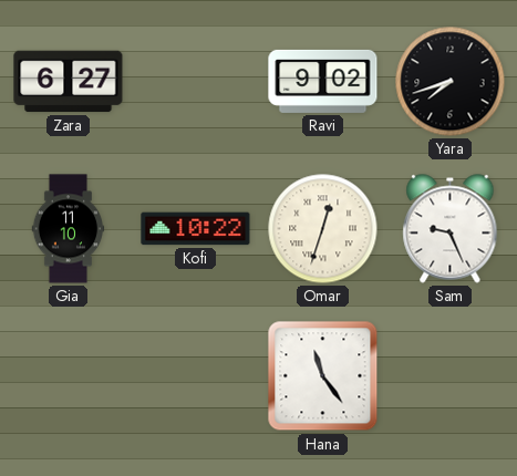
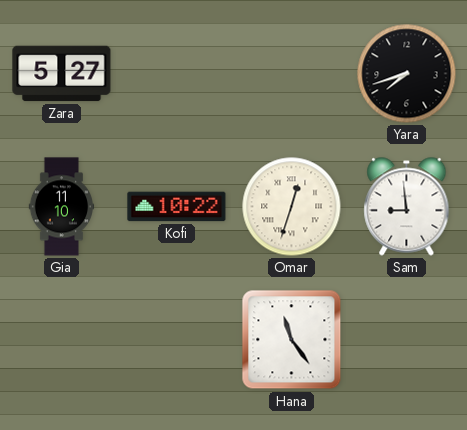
Zara: 6:27 -> 5:27
Ravi: 9:02 -> none
Sam: 9:26 -> 8:59
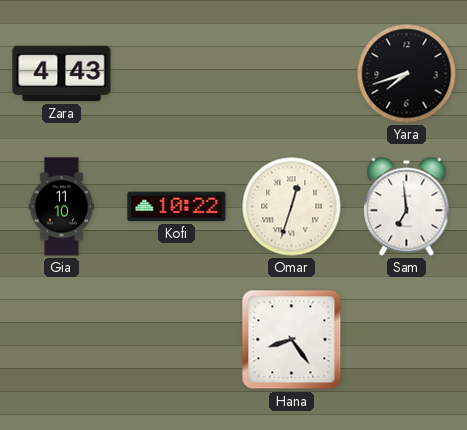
Zara: 5:27 -> 4:43
Sam: 8:59 -> 6:59
Hana: 11:24 -> 8:24
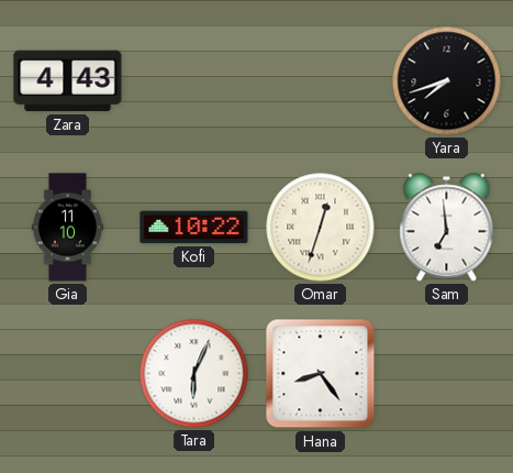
Tara: none -> 6:04
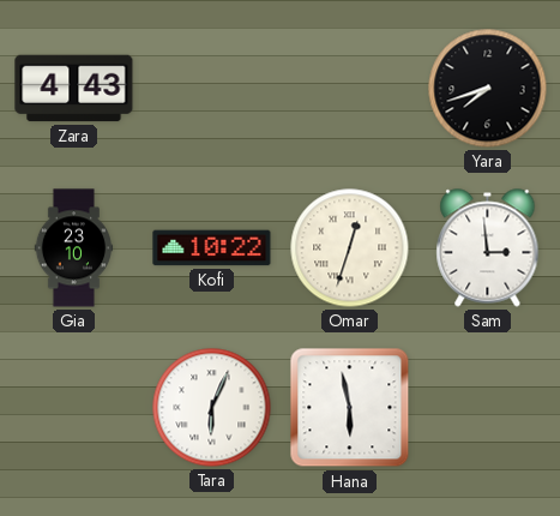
Gia: 11:10 -> 23:10
Sam: 6:59 -> 2:59
Hana: 8:24 -> 5:58
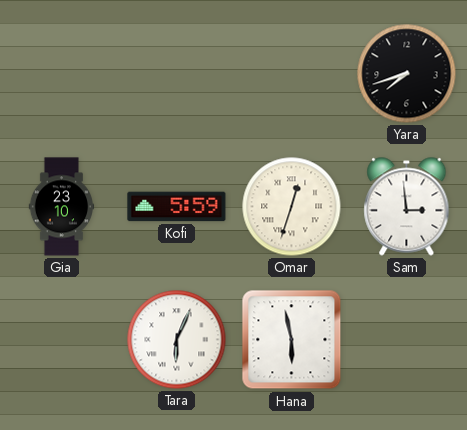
Zara: 4:43 -> none
Kofi: 10:22 -> 5:59
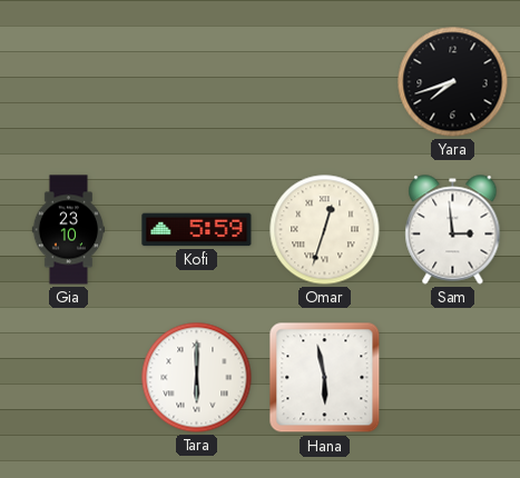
Tara: 6:04 -> 6:00
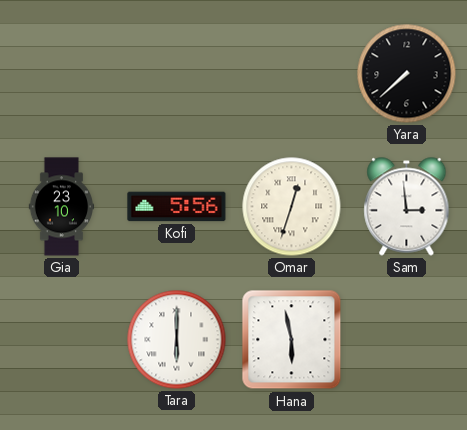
Yara: 7:42 -> 7:38
Kofi: 5:59 -> 5:56
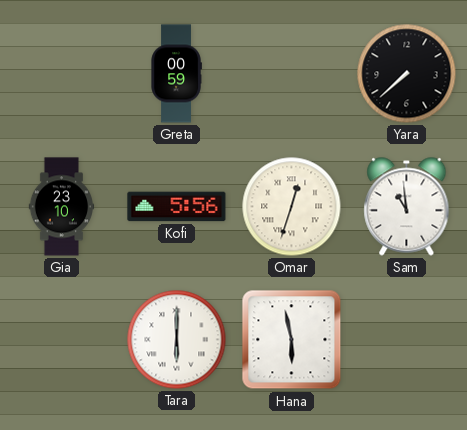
Greta: none -> 00:59
Sam: 2:59 -> 10:59
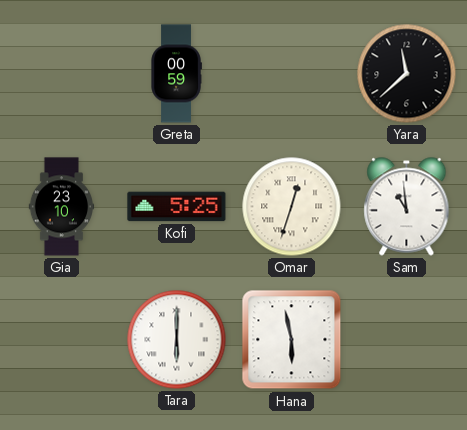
Yara: 7:38 -> 11:38
Kofi: 5:56 -> 5:25
